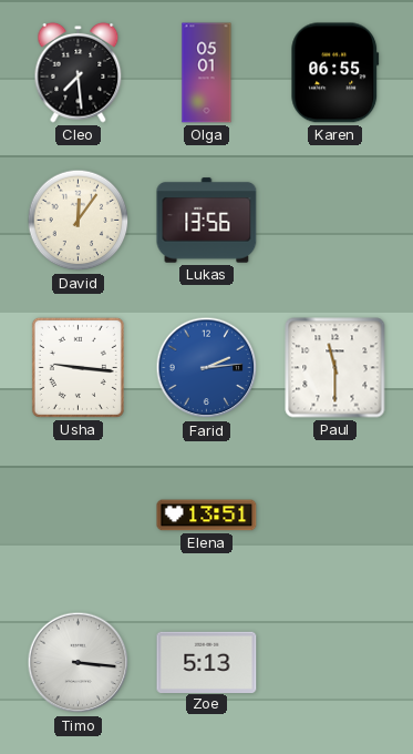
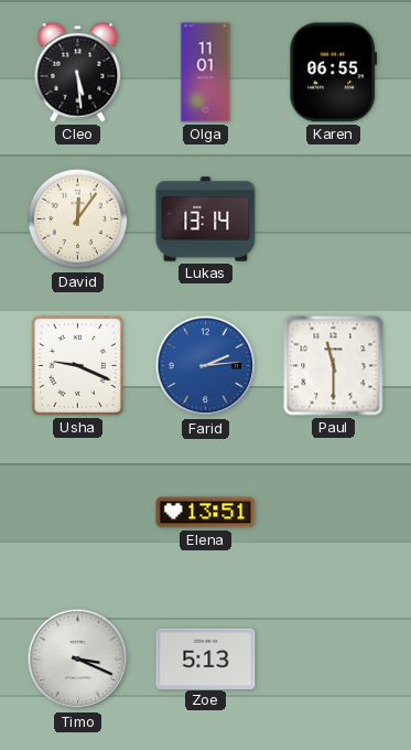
Cleo: 7:29 -> 5:29
Olga: 05:01 -> 11:01
Lukas: 13:56 -> 13:14
Usha: 9:16 -> 9:19
Timo: 3:16 -> 3:19
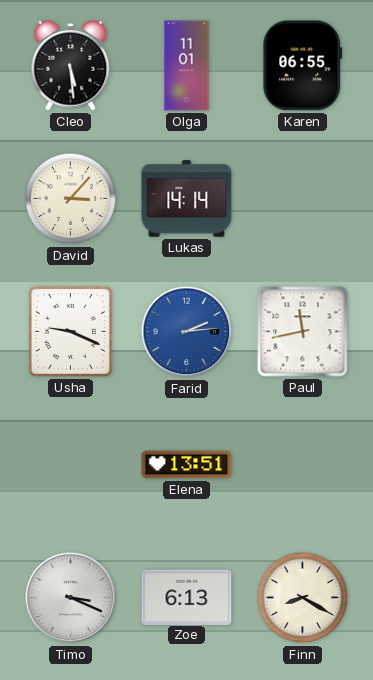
David: 12:06 -> 3:07
Lukas: 13:14 -> 14:14
Paul: 11:30 -> 11:43
Zoe: 5:13 -> 6:13
Finn: none -> 8:20
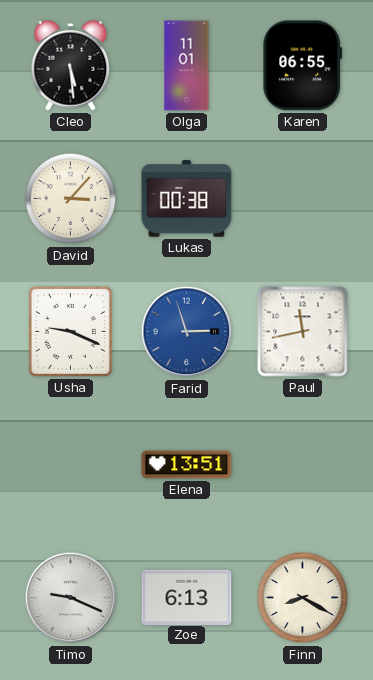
Lukas: 14:14 -> 00:38
Farid: 2:14 -> 2:57
Timo: 3:19 -> 9:19
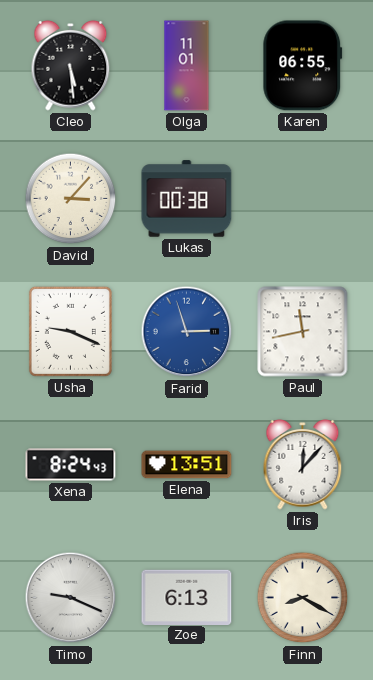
Xena: none -> 8:24
Iris: none -> 12:07
